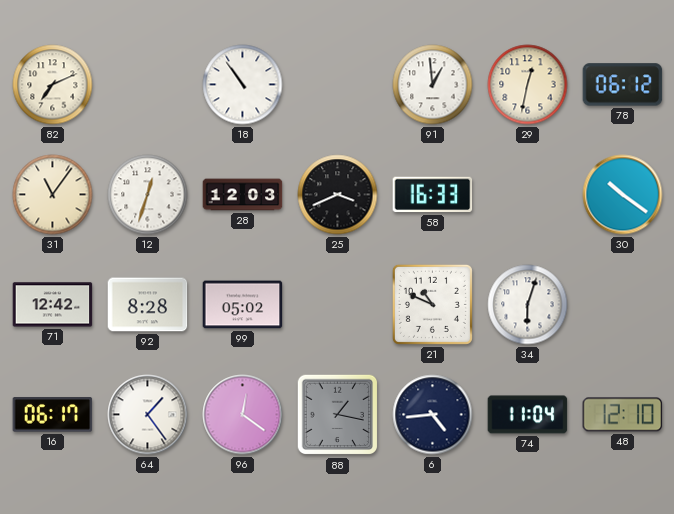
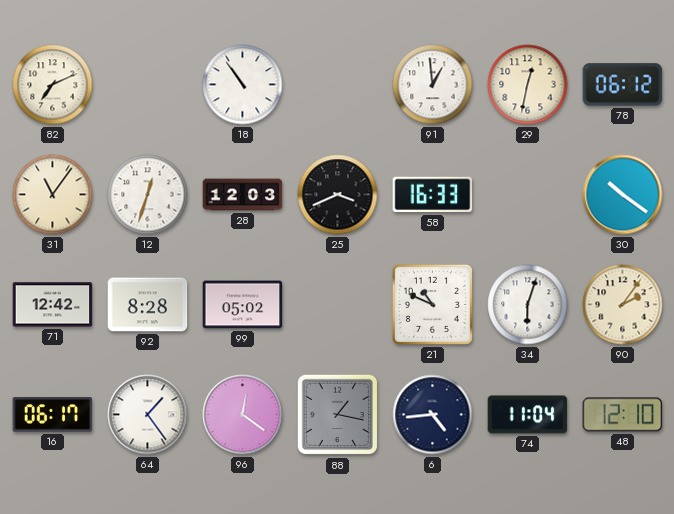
90: none -> 2:06
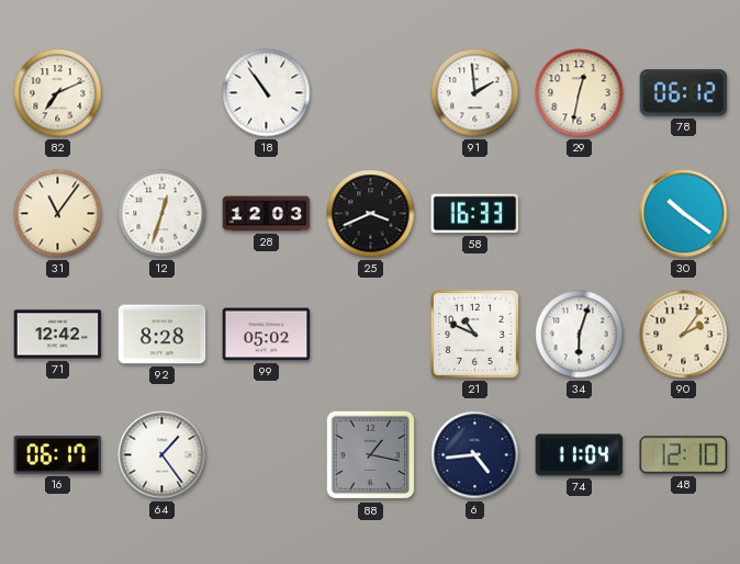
91: 12:59 -> 1:59
96: 12:21 -> none
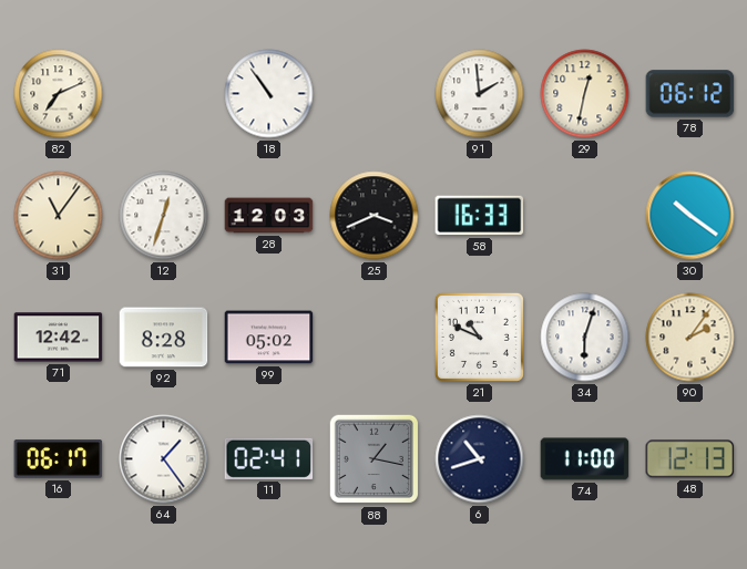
11: none -> 02:41
6: 4:44 -> 10:42
74: 11:04 -> 11:00
48: 12:10 -> 12:13
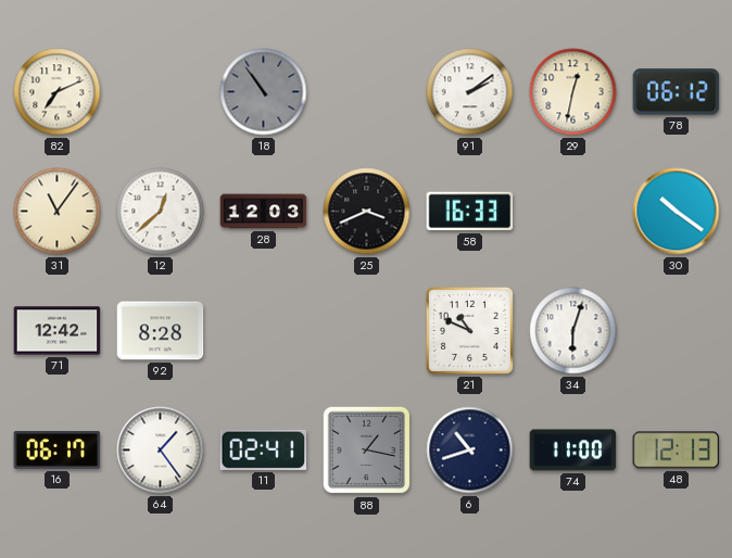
18 dial: white -> grey
91: 1:59 -> 2:09
12: 12:33 -> 12:38
99: 05:02 -> none
90: 2:06 -> none
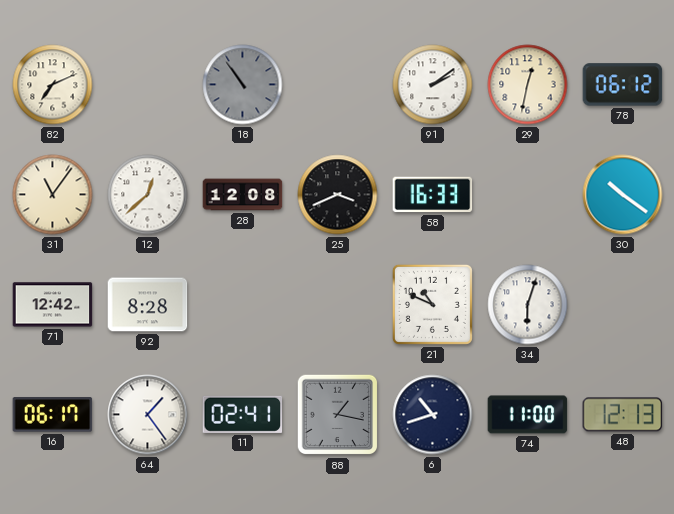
28: 12:03 -> 12:08
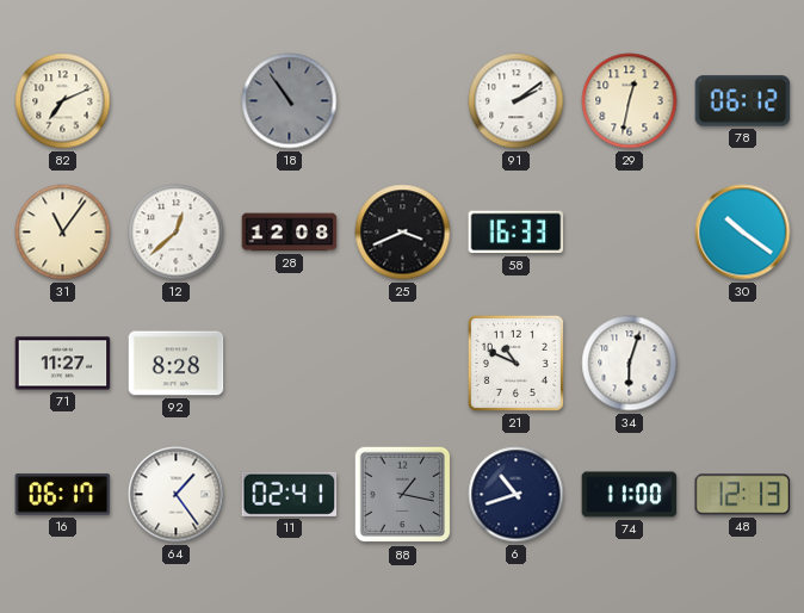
71: 12:42 -> 11:27
